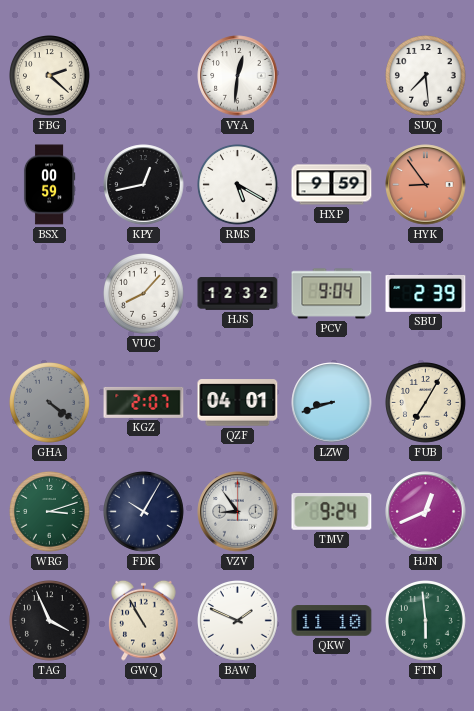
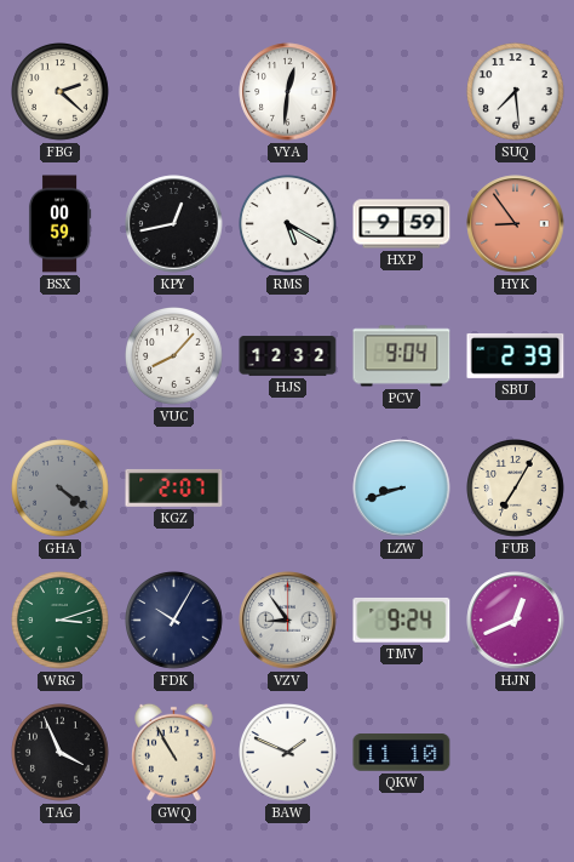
QZF: 04:01 -> none
FTN: 5:59 -> none
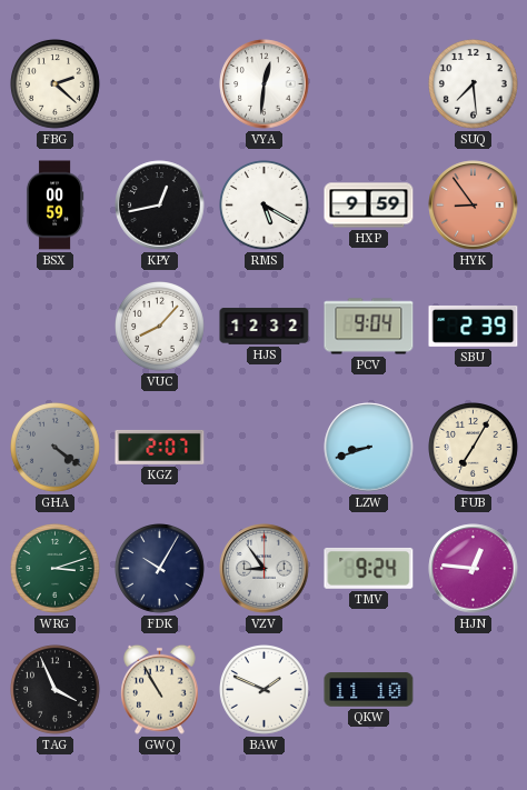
HJN: 12:41 -> 12:46
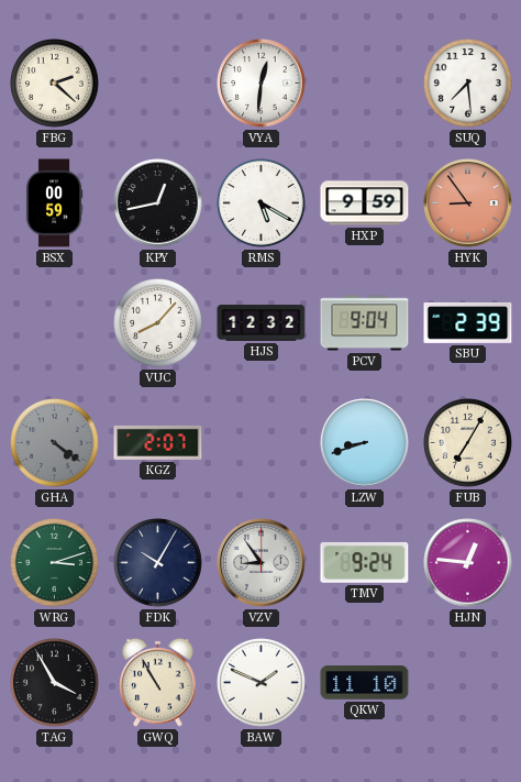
TAG: 3:56 -> 3:55
